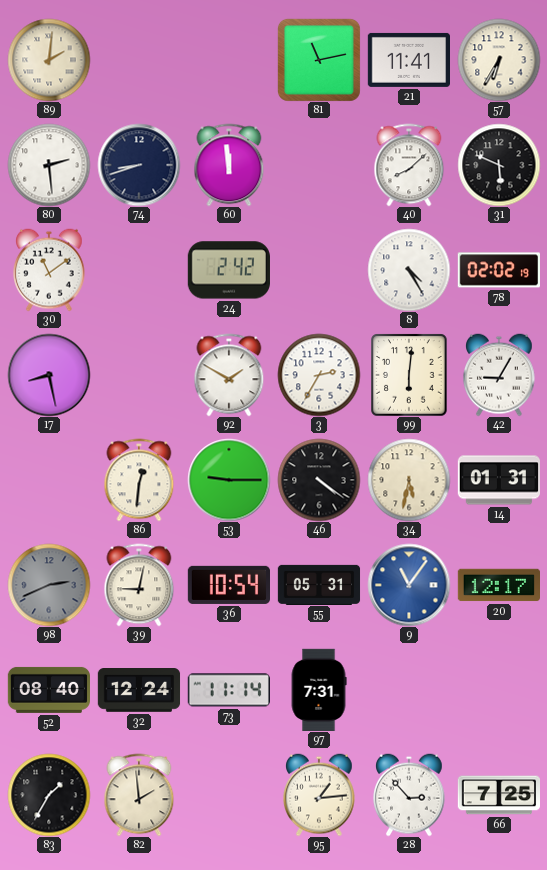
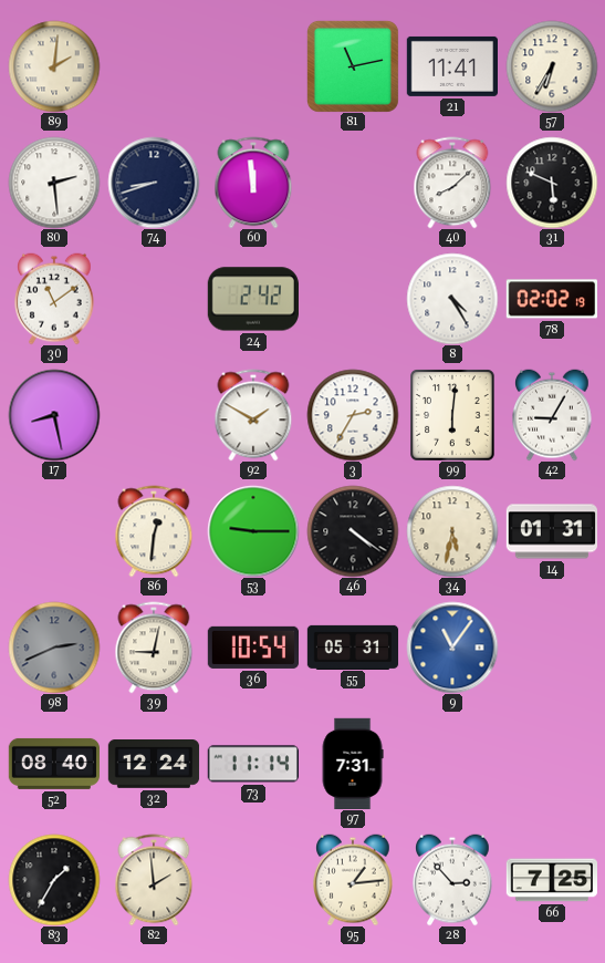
20: 12:17 -> none
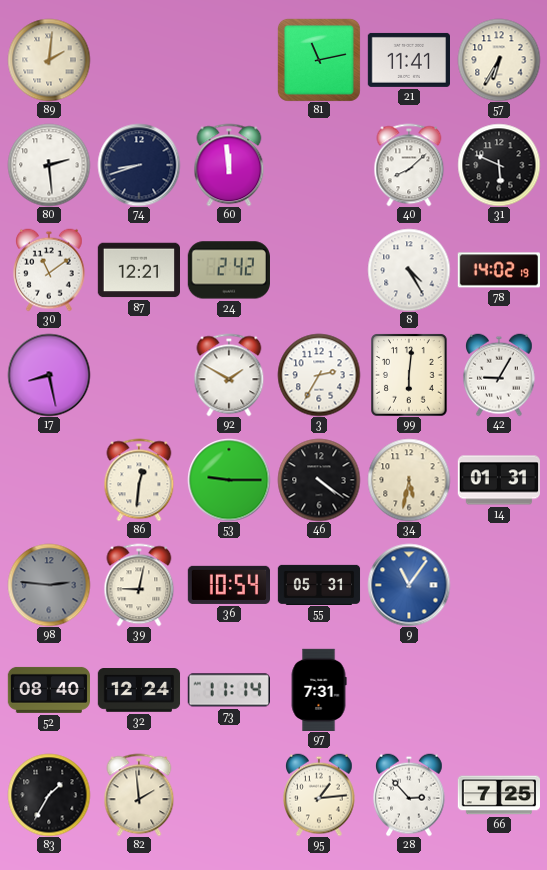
87: none -> 12:21
78: 02:02 -> 14:02
98: 2:41 -> 2:46
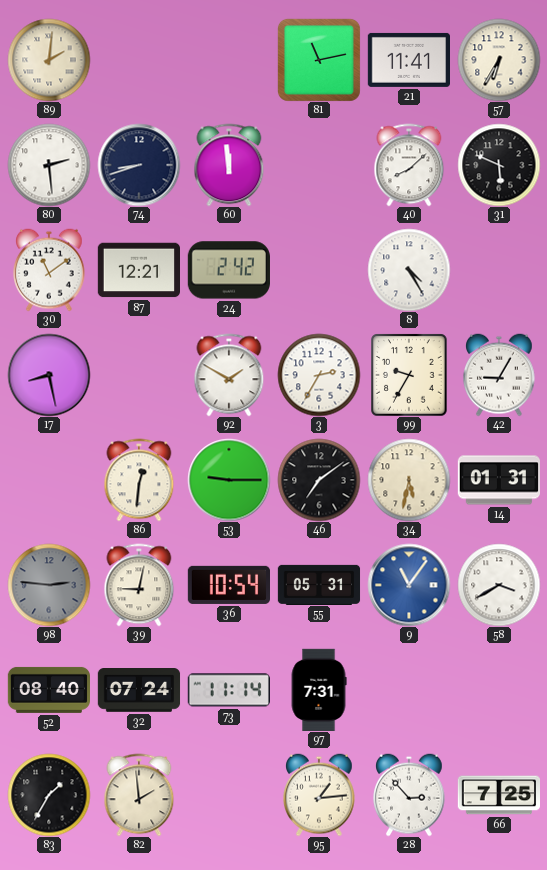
78: 14:02 -> none
99: 6:01 -> 9:35
46: 4:21 -> 7:09
58: none -> 3:40
32: 12:24 -> 07:24
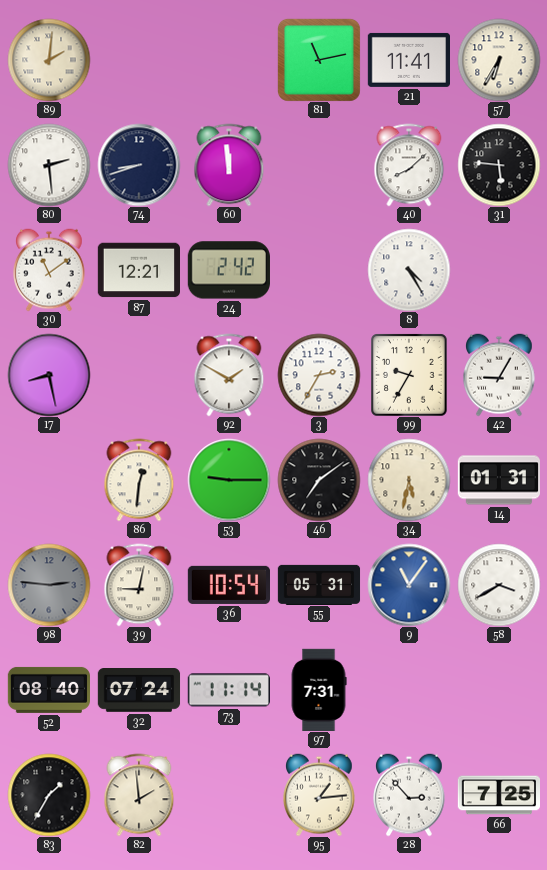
31: 5:49 -> 5:46
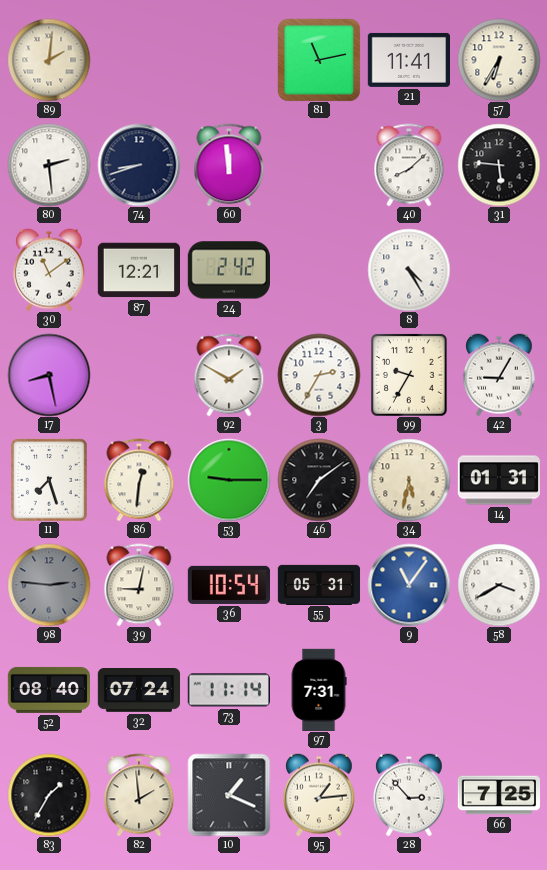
11: none -> 7:27
10: none -> 1:19
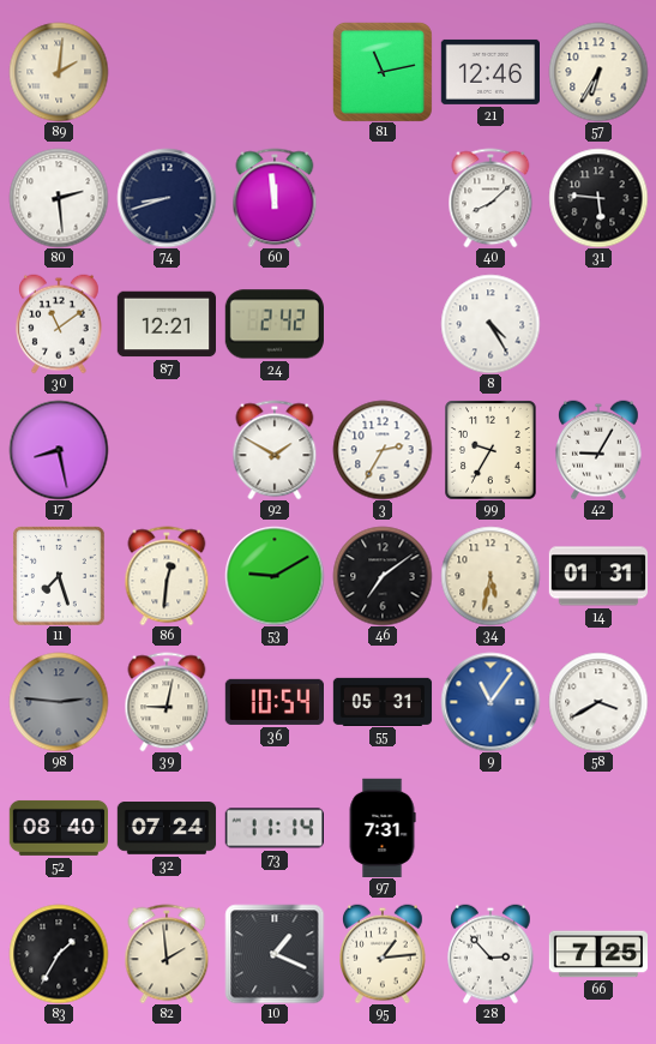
21: 11:41 -> 12:46
53: 9:15 -> 9:10
